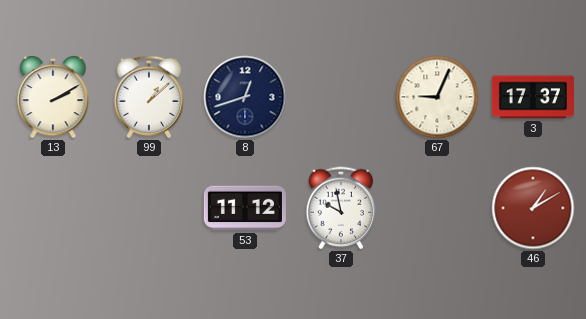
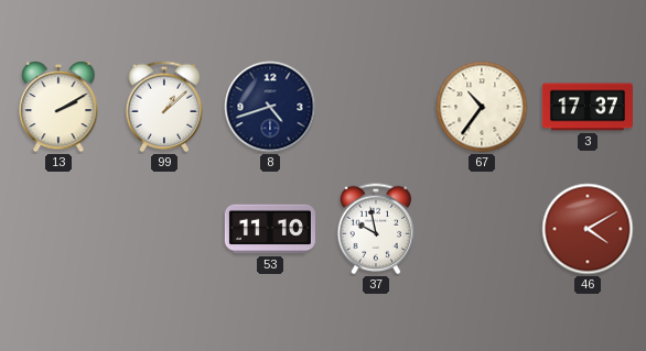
8: 12:42 -> 4:42
67: 9:04 -> 10:36
53: 11:12 -> 11:10
46: 1:10 -> 4:10
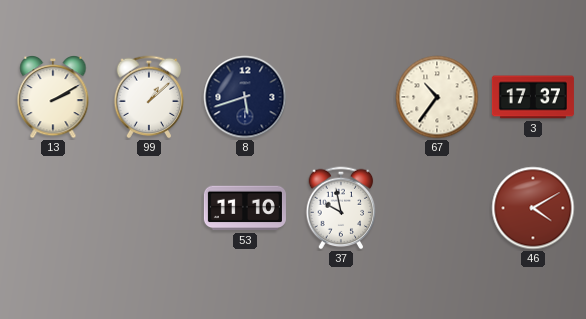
8: 4:42 -> 5:42
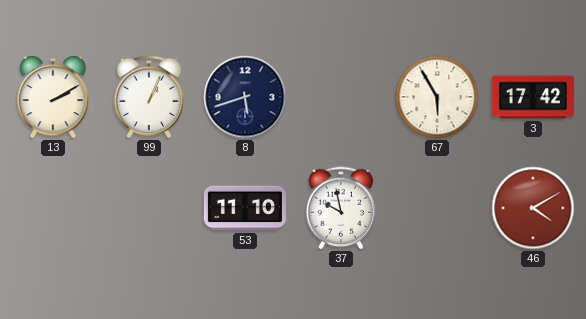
99: 1:08 -> 1:04
67: 10:36 -> 5:55
3: 17:37 -> 17:42
